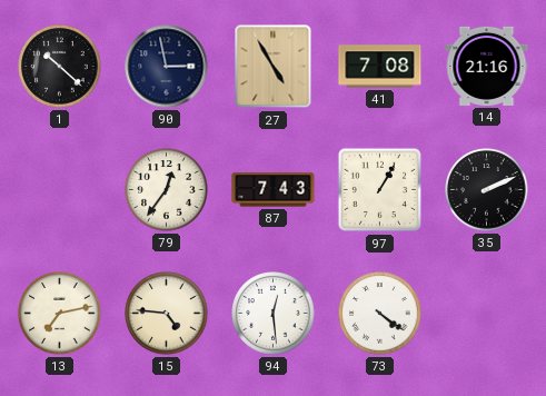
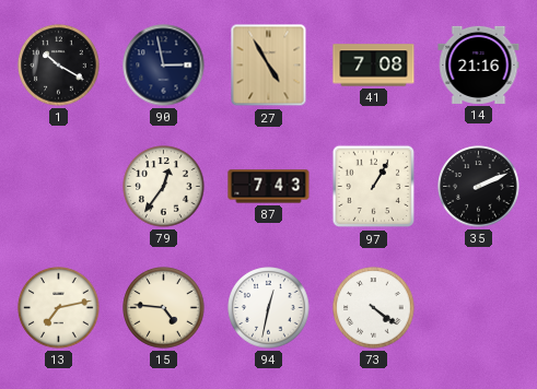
1: 10:22 -> 10:20
94: 12:29 -> 12:32
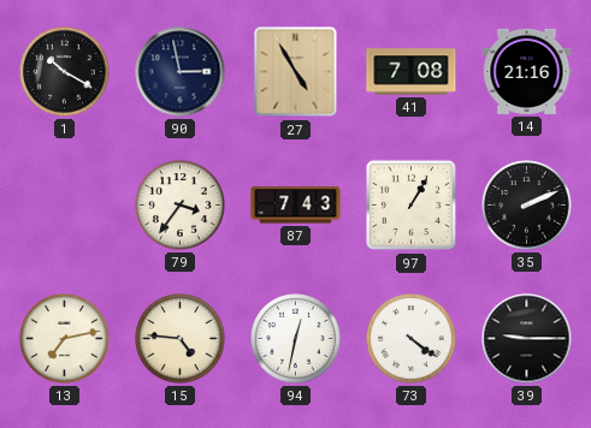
79: 12:36 -> 3:36
39: none -> 9:15
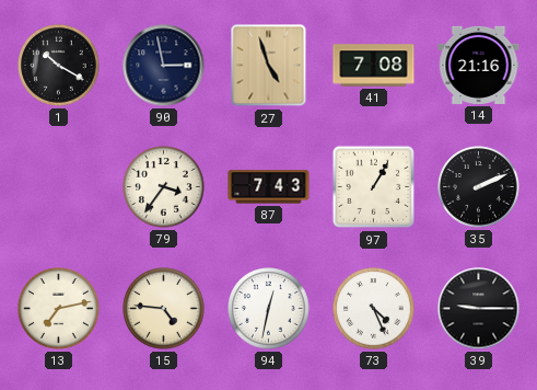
27: 4:55 -> 4:57
73: 4:21 -> 4:26
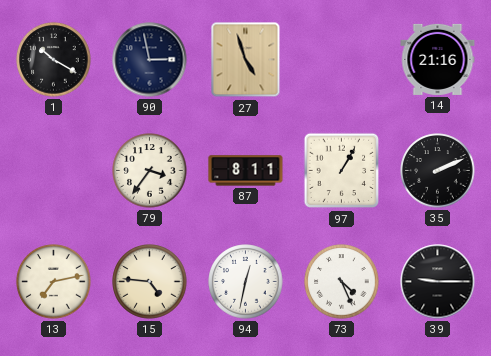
41: 7:08 -> none
87: 7:43 -> 8:11
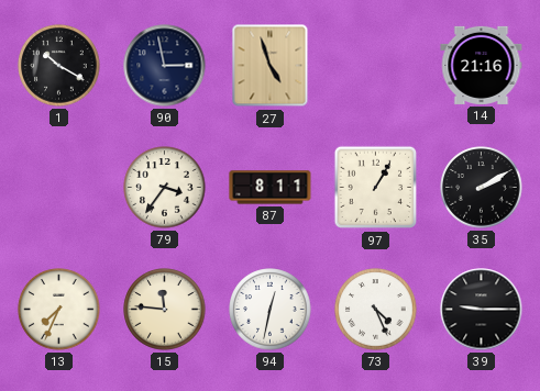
35: 2:11 -> 2:10
13: 7:13 -> 7:34
15: 4:46 -> 11:46
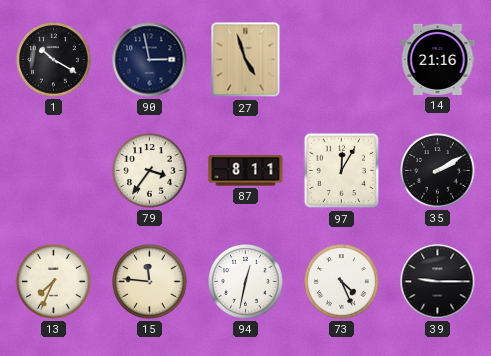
97: 1:05 -> 12:05
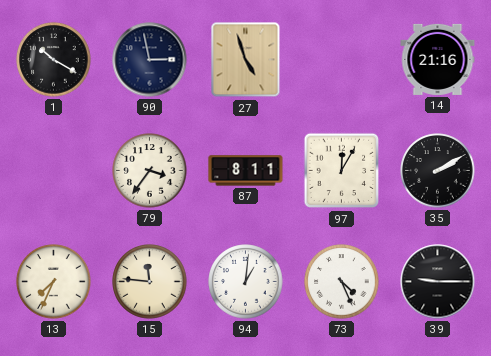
94: 12:32 -> 1:01
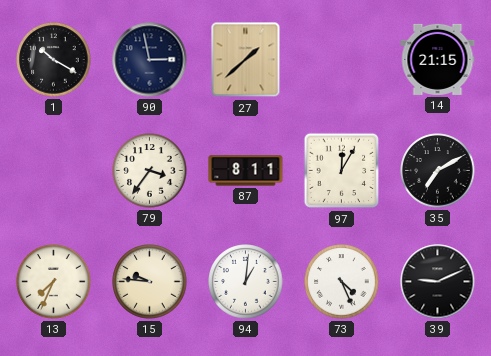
27: 4:57 -> 1:38
14: 21:16 -> 21:15
35: 2:10 -> 7:10
15: 11:46 -> 9:46
39: 9:15 -> 9:11
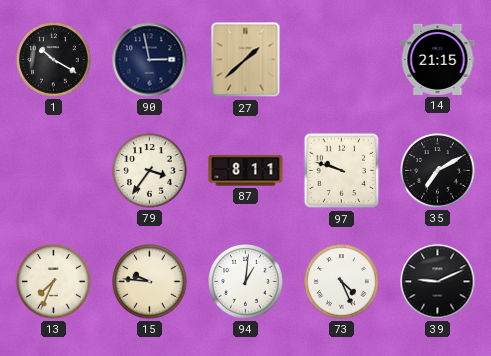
97: 12:05 -> 9:48
